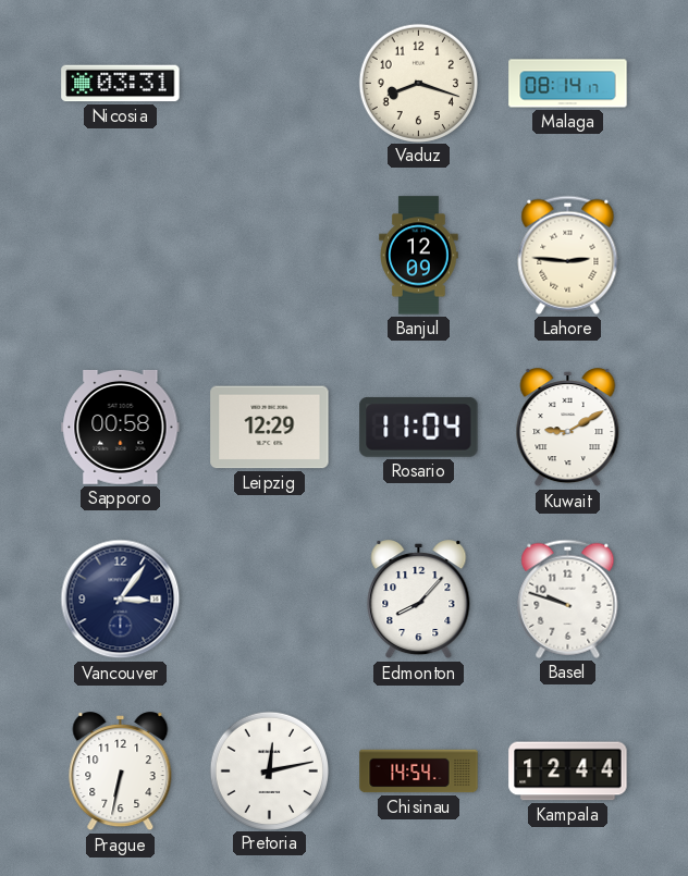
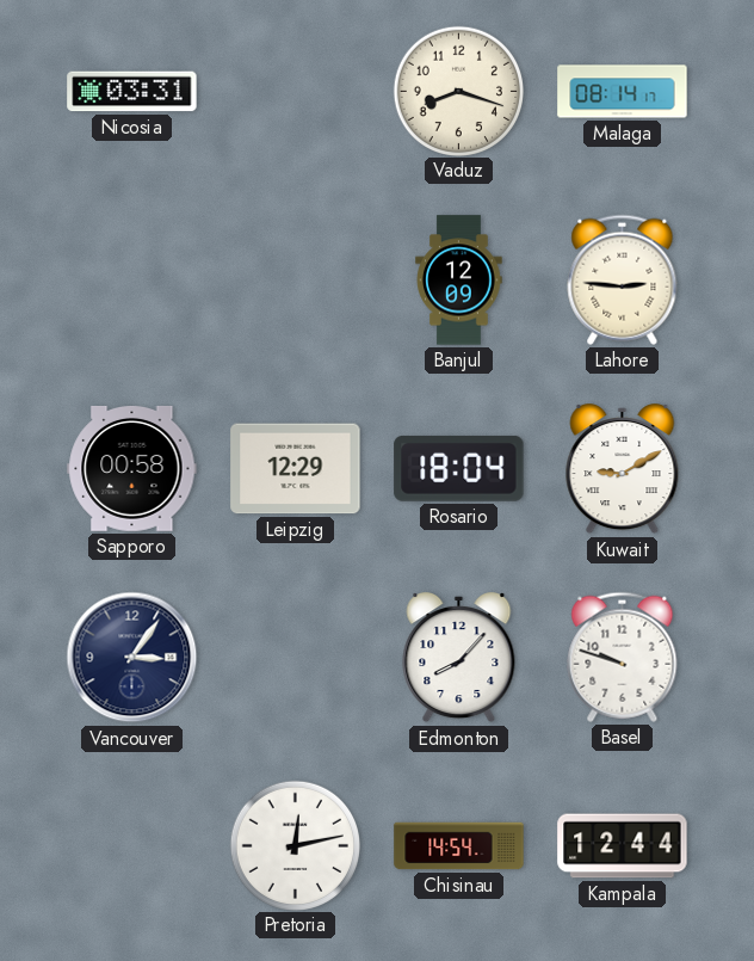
Rosario: 11:04 -> 18:04
Prague: 6:32 -> none
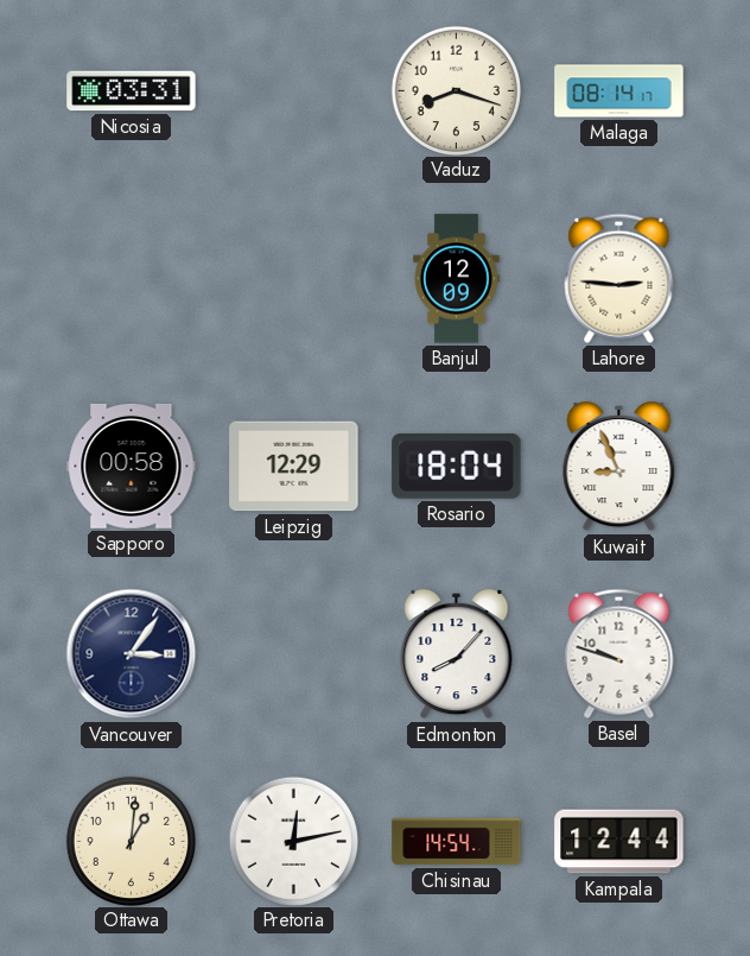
Kuwait: 9:10 -> 8:56
Ottawa: none -> 1:01
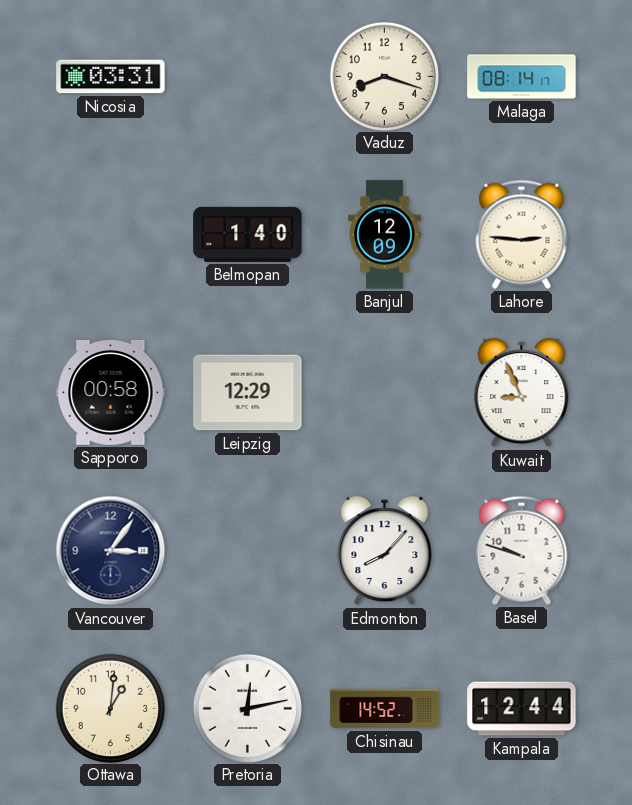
Belmopan: none -> 1:40
Rosario: 18:04 -> none
Chisinau: 14:54 -> 14:52
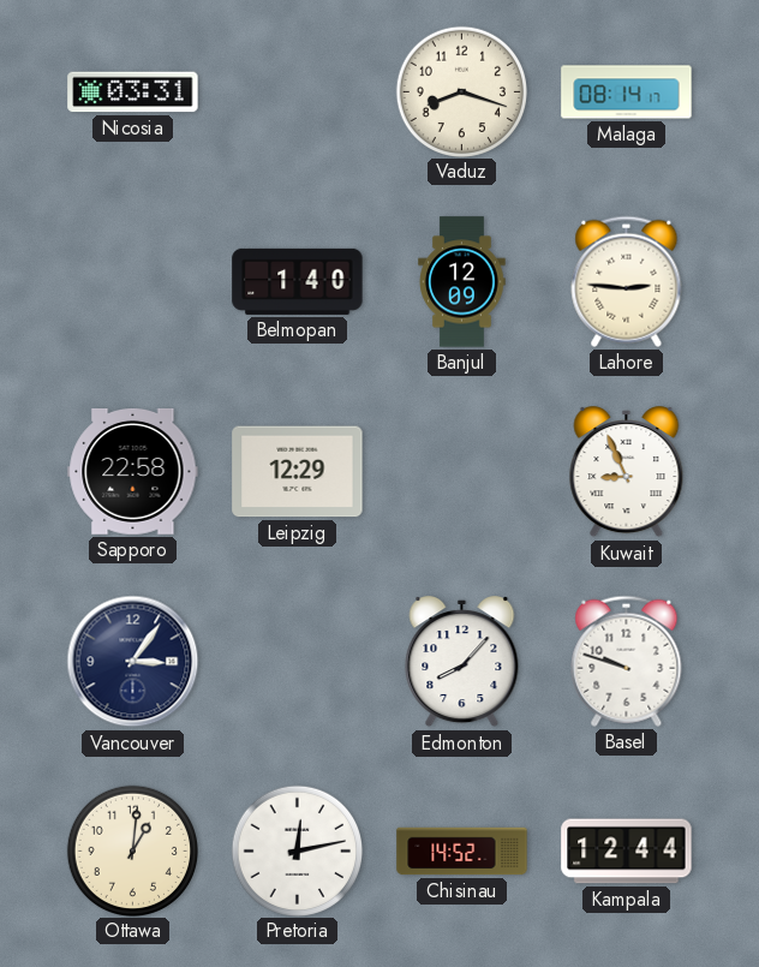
Sapporo: 00:58 -> 22:58
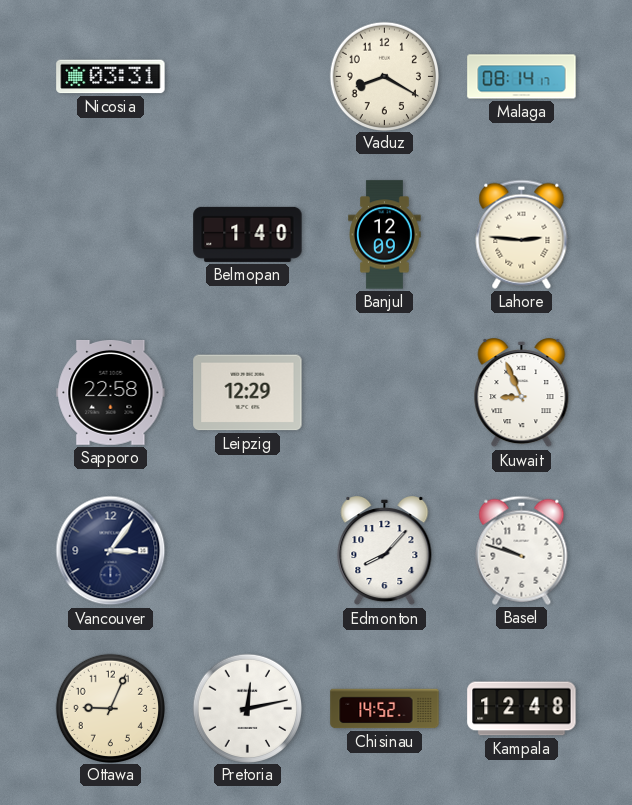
Vaduz: 8:18 -> 8:20
Ottawa: 1:01 -> 9:04
Kampala: 12:44 -> 12:48
